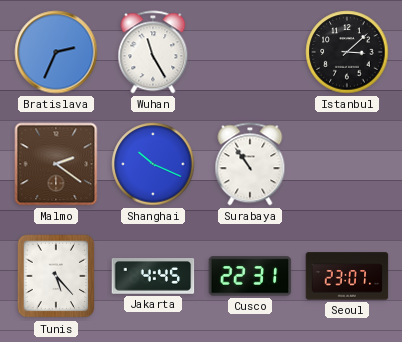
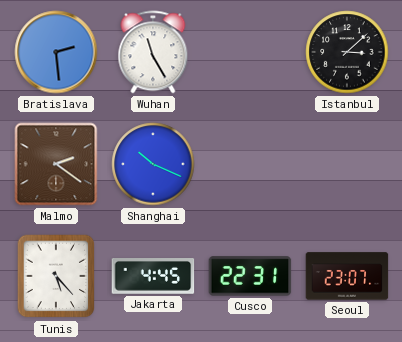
Bratislava: 2:34 -> 2:29
Surabaya: 10:54 -> none
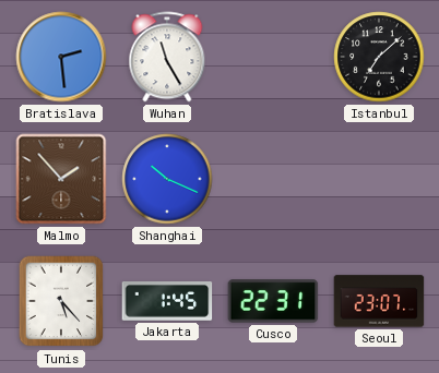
Istanbul: 3:08 -> 7:08
Malmo: 2:21 -> 1:53
Jakarta: 4:45 -> 1:45
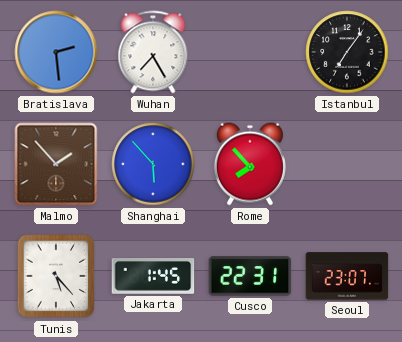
Wuhan: 11:25 -> 7:25
Istanbul: 7:08 -> 7:06
Shanghai: 10:19 -> 5:53
Rome: none -> 7:53
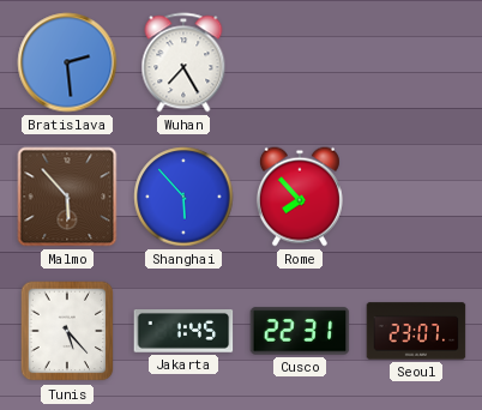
Istanbul: 7:06 -> none
Malmo: 1:53 -> 5:53
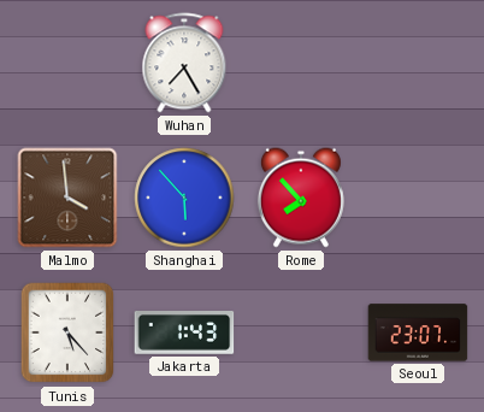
Bratislava: 2:29 -> none
Malmo: 5:53 -> 3:59
Jakarta: 1:45 -> 1:43
Cusco: 22:31 -> none
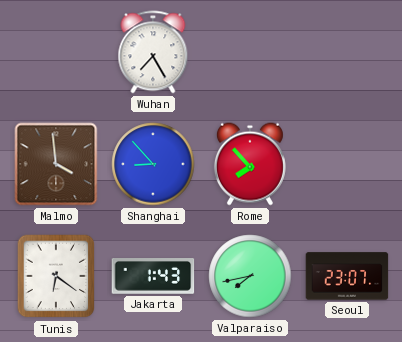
Shanghai: 5:53 -> 8:53
Tunis: 5:23 -> 6:21
Valparaiso: none -> 7:43
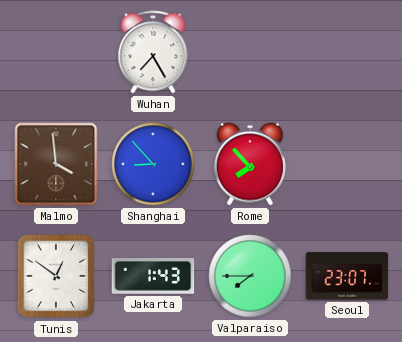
Tunis: 6:21 -> 12:51
Valparaiso: 7:43 -> 7:45
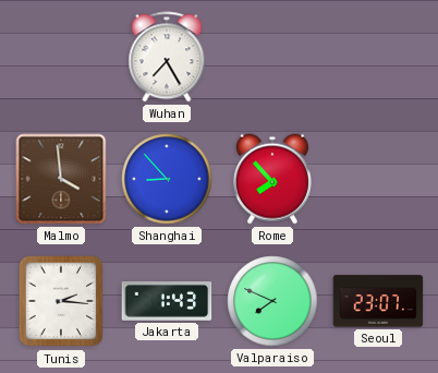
Tunis: 12:51 -> 2:16
Valparaiso: 7:45 -> 7:49
